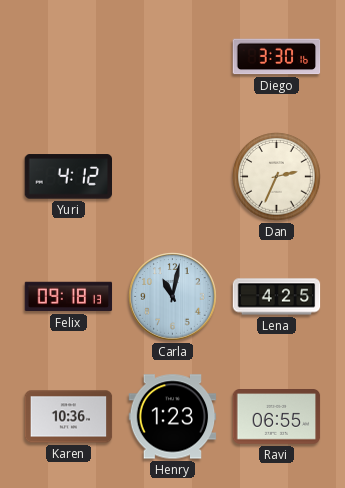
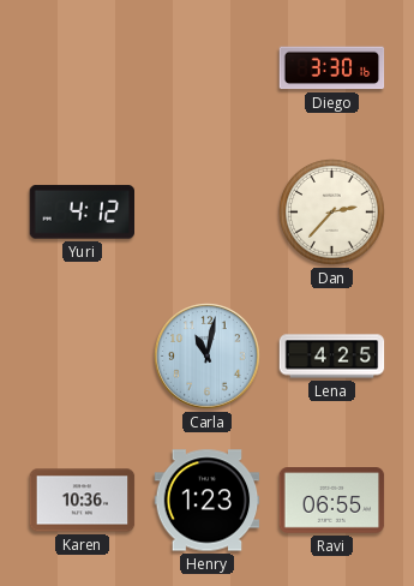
Dan: 2:34 -> 2:37
Felix: 09:18 -> none
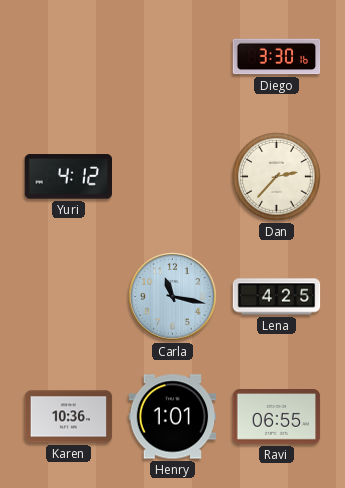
Carla: 11:02 -> 11:17
Henry: 1:23 -> 1:01
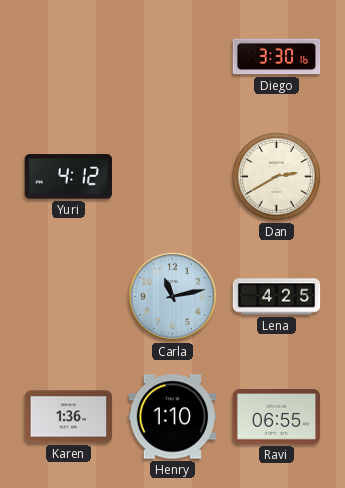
Dan: 2:37 -> 2:40
Carla: 11:17 -> 11:13
Karen: 10:36 -> 1:36
Henry: 1:01 -> 1:10
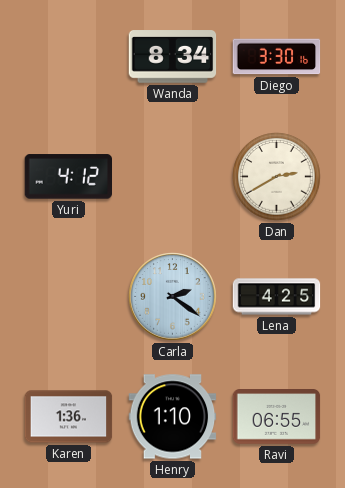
Wanda: none -> 8:34
Carla: 11:13 -> 2:21
